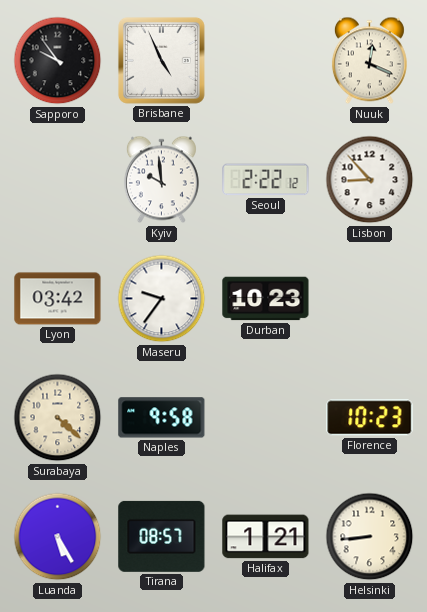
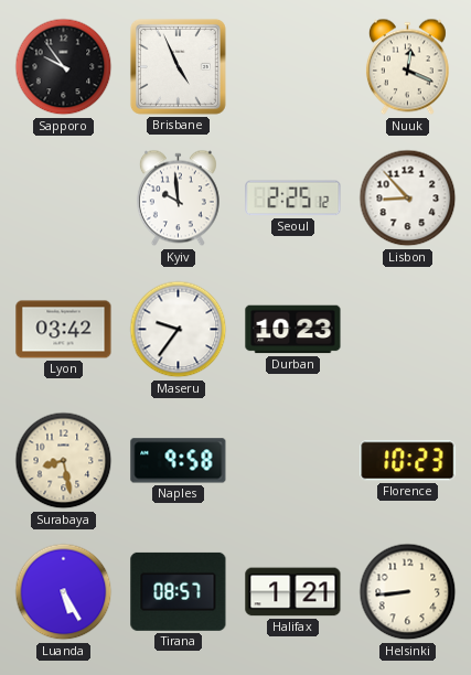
Seoul: 2:22 -> 2:25
Surabaya: 4:22 -> 8:28
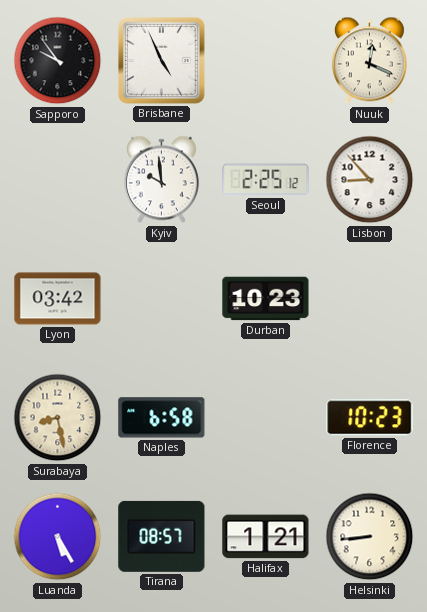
Maseru: 9:36 -> none
Naples: 9:58 -> 6:58
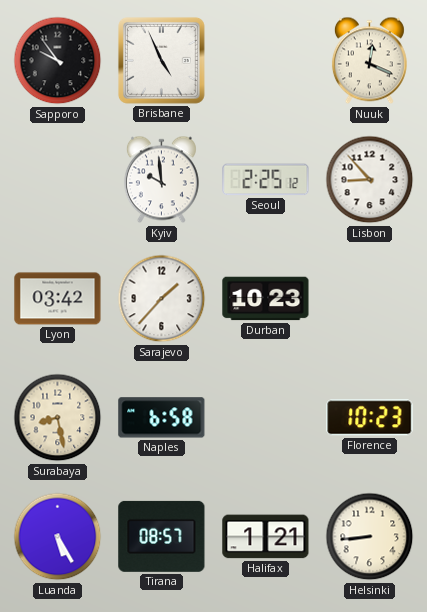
Sarajevo: none -> 1:37
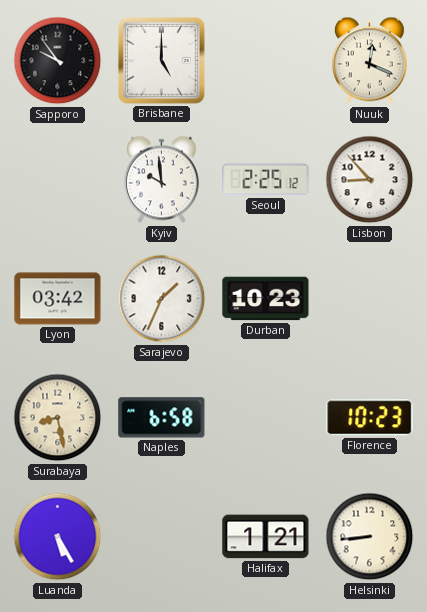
Brisbane: 4:56 -> 5:00
Sarajevo: 1:37 -> 1:34
Tirana: 08:57 -> none
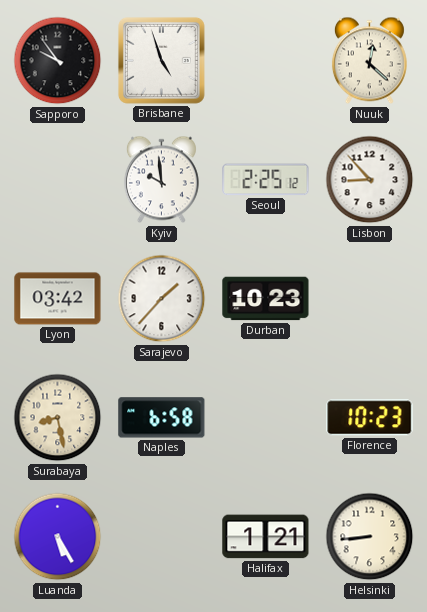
Brisbane: 5:00 -> 4:57
Nuuk: 12:19 -> 12:22
Sarajevo: 1:34 -> 1:37
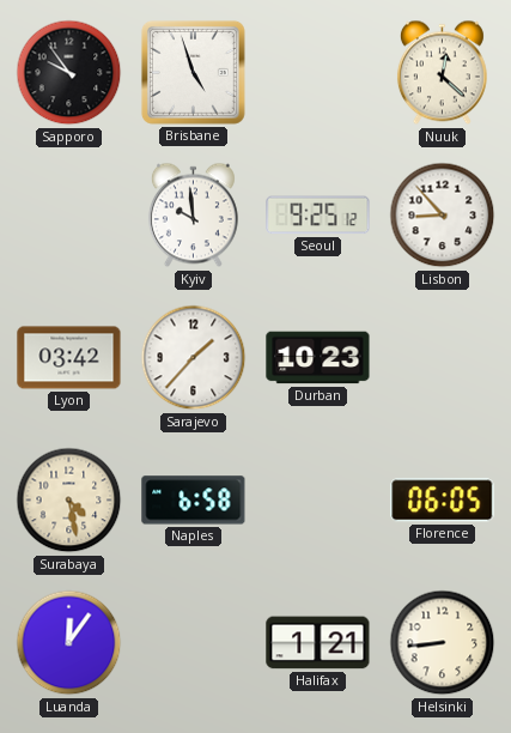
Seoul: 2:25 -> 9:25
Surabaya: 8:28 -> 4:28
Florence: 10:23 -> 06:05
Luanda: 5:25 -> 12:06
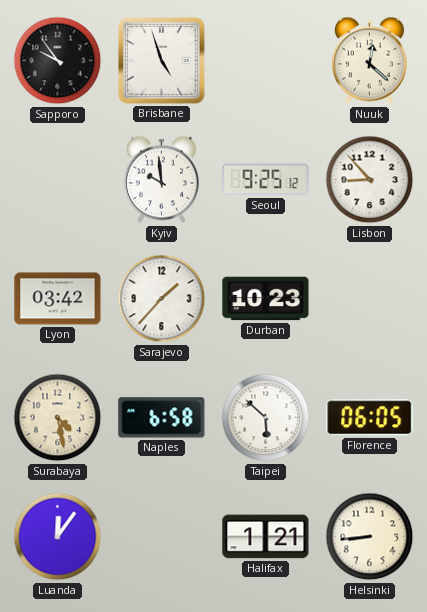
Taipei: none -> 5:52
